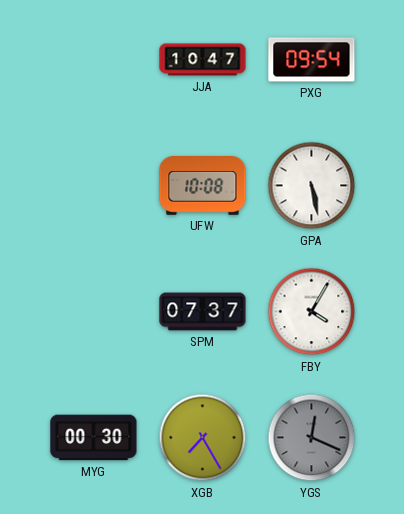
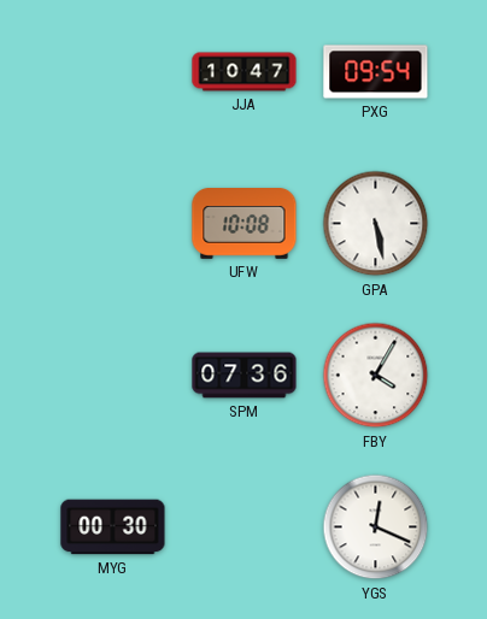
SPM: 07:37 -> 07:36
XGB: 7:25 -> none
YGS dial: grey -> white
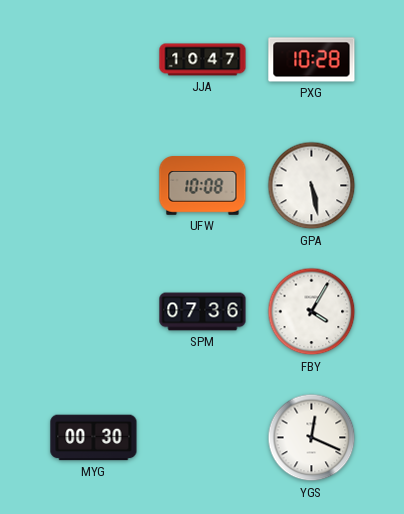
PXG: 09:54 -> 10:28
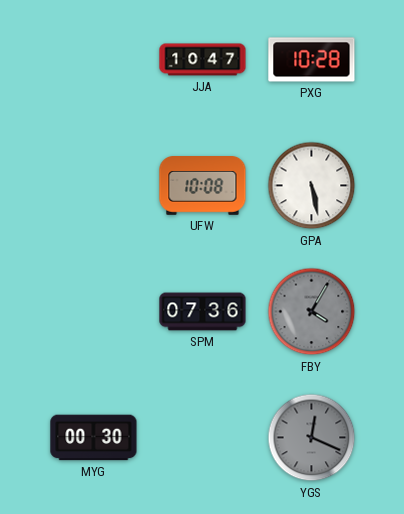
FBY dial: white -> grey
YGS dial: white -> grey
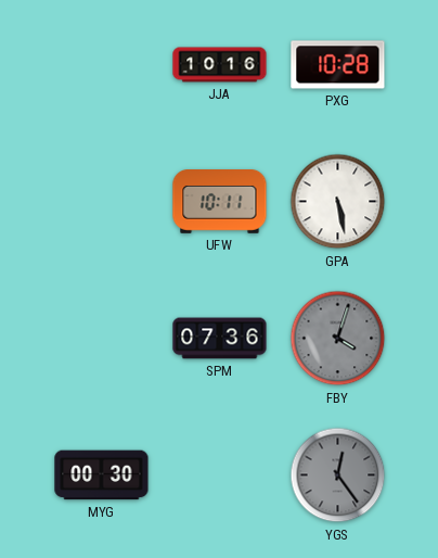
JJA: 10:47 -> 10:16
UFW: 10:08 -> 10:11
FBY: 4:05 -> 4:03
YGS: 12:19 -> 12:24
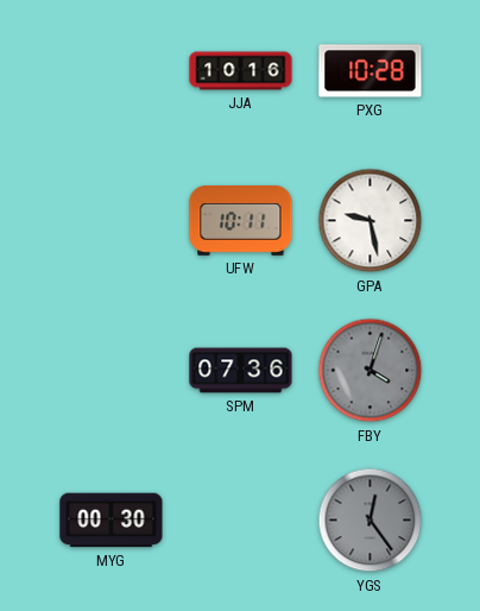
GPA: 5:28 -> 9:28
